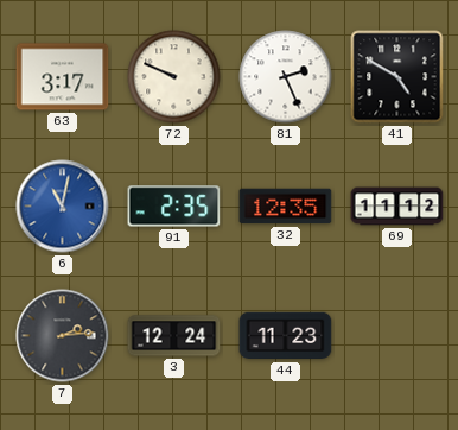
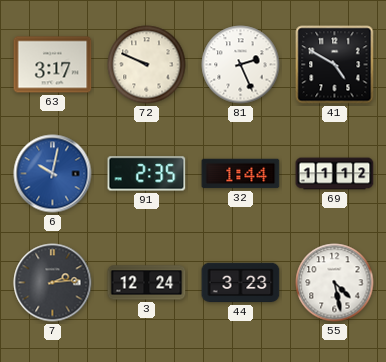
6: 11:02 -> 10:02
32: 12:35 -> 1:44
44: 11:23 -> 3:23
55: none -> 4:28
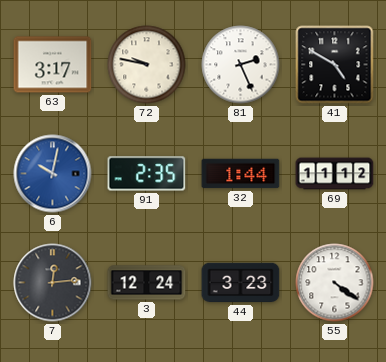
72: 9:49 -> 9:47
7: 2:14 -> 12:14
55: 4:28 -> 4:21
